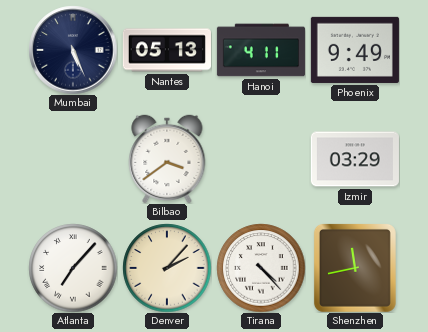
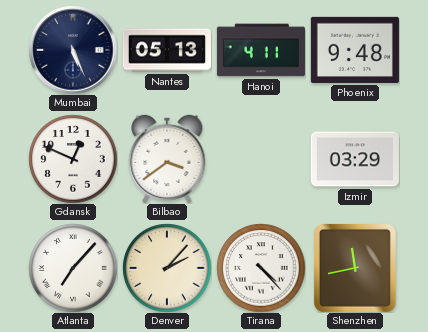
Phoenix: 9:49 -> 9:48
Gdansk: none -> 12:49
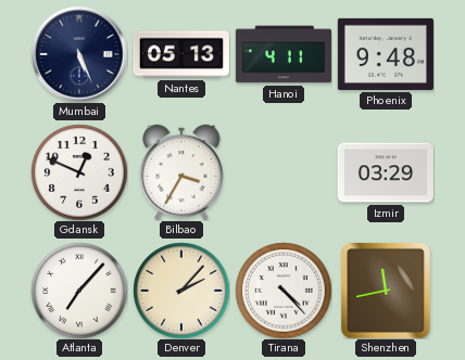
Bilbao: 3:39 -> 3:35
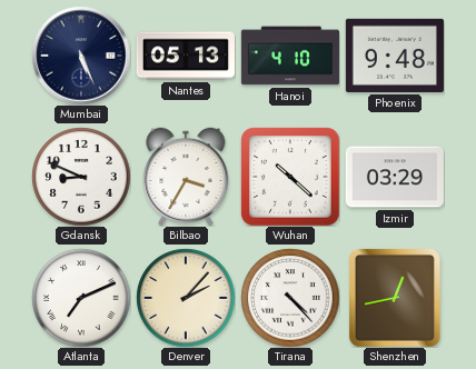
Hanoi: 4:11 -> 4:10
Gdansk: 12:49 -> 8:49
Wuhan: none -> 10:22
Atlanta: 7:07 -> 7:11
Shenzhen: 11:43 -> 12:43
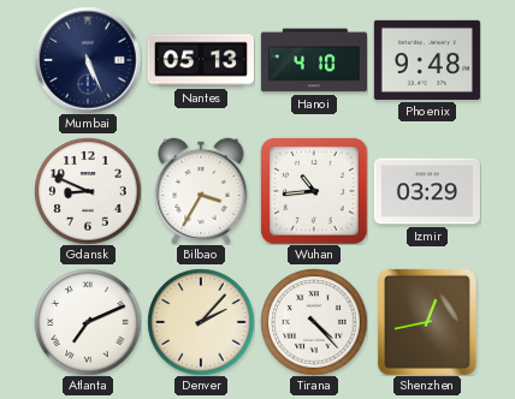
Wuhan: 10:22 -> 10:44
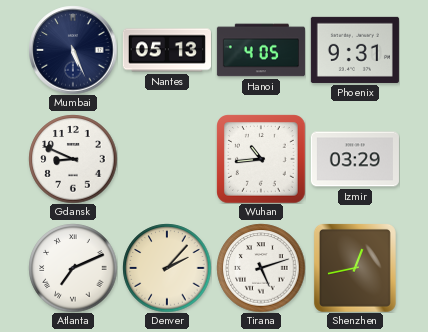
Hanoi: 4:10 -> 4:05
Phoenix: 9:48 -> 9:31
Bilbao: 3:35 -> none
Tirana: 4:23 -> 5:12
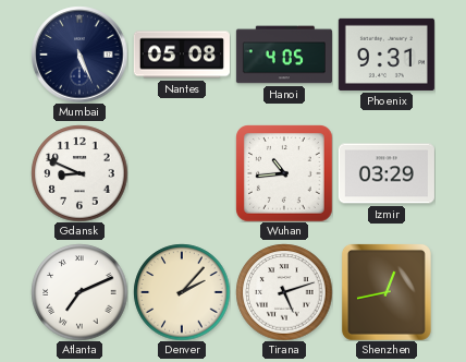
Nantes: 05:13 -> 05:08
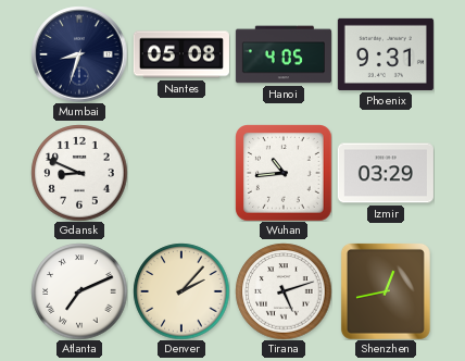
Mumbai: 5:26 -> 8:33
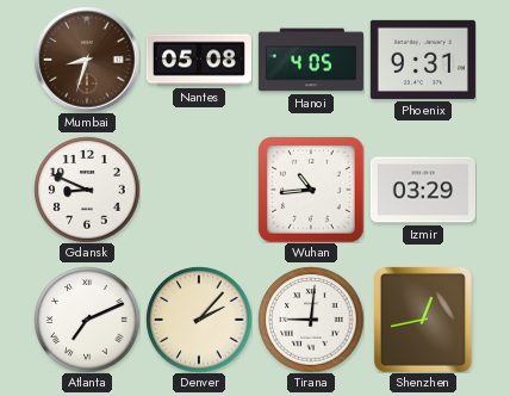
Mumbai dial: navy -> brown
Tirana: 5:12 -> 9:01
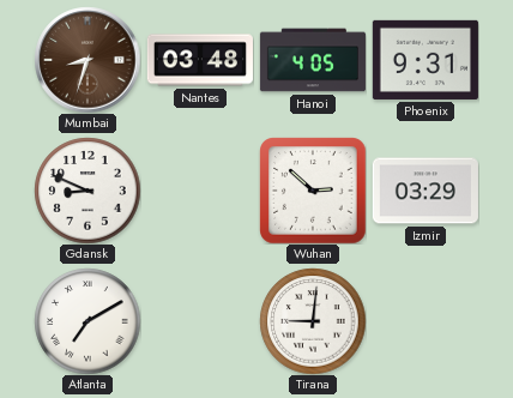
Nantes: 05:08 -> 03:48
Wuhan: 10:44 -> 2:52
Atlanta: 7:11 -> 7:10
Denver: 2:07 -> none
Shenzhen: 12:43 -> none
